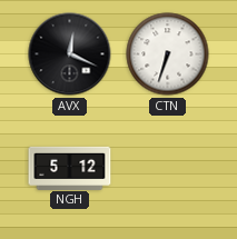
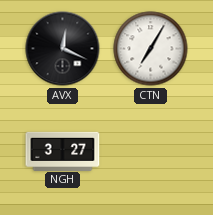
CTN: 6:33 -> 7:05
NGH: 5:12 -> 3:27
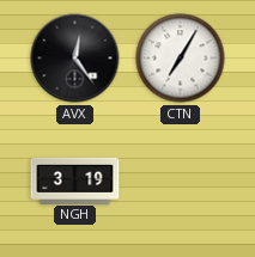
AVX: 12:19 -> 12:24
NGH: 3:27 -> 3:19
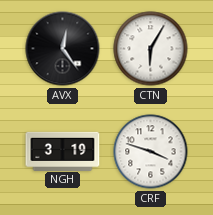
CTN: 7:05 -> 6:05
CRF: none -> 3:48
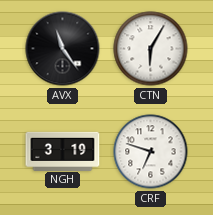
AVX: 12:24 -> 11:24
CRF: 3:48 -> 6:48
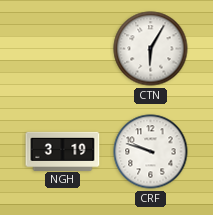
AVX: 11:24 -> none
CRF: 6:48 -> 9:48
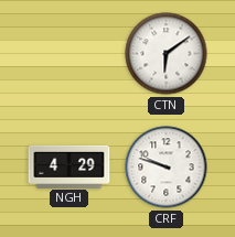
CTN: 6:05 -> 6:09
NGH: 3:19 -> 4:29
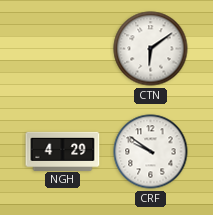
CRF: 9:48 -> 9:51
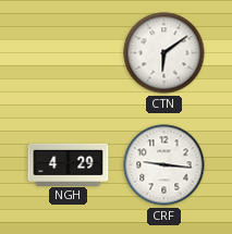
CRF: 9:51 -> 9:16
